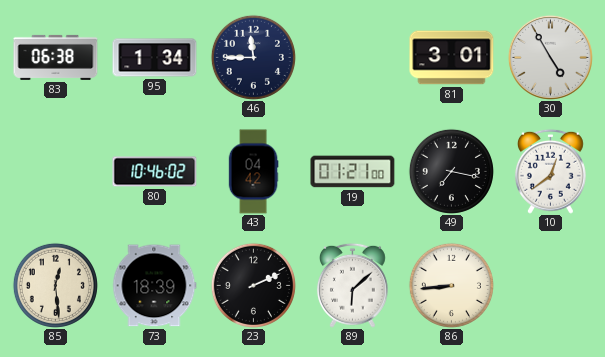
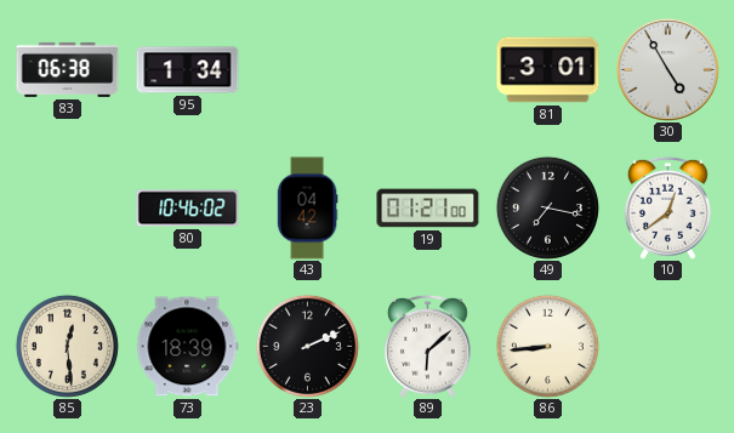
46: 11:45 -> none
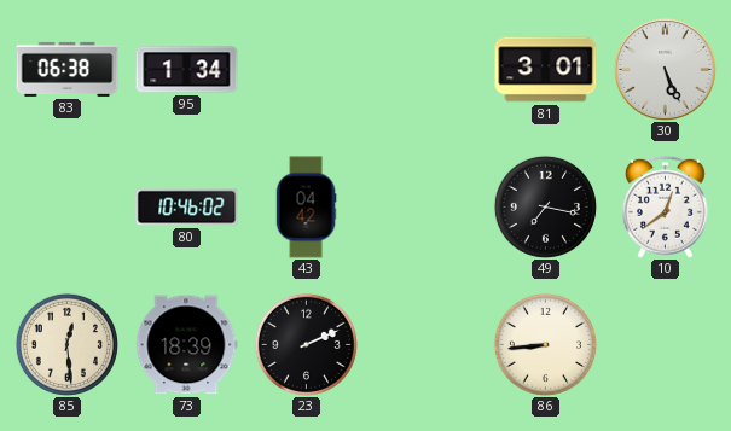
30: 4:55 -> 5:26
19: 01:21 -> none
89: 6:08 -> none
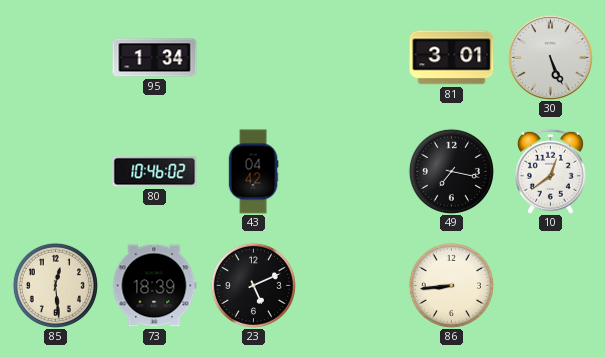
83: 06:38 -> none
23: 2:11 -> 5:11
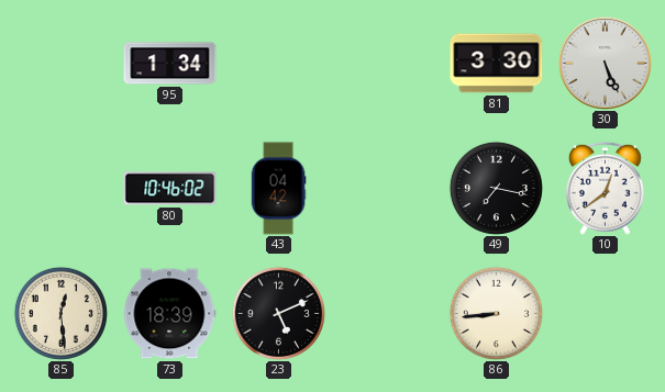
81: 3:01 -> 3:30
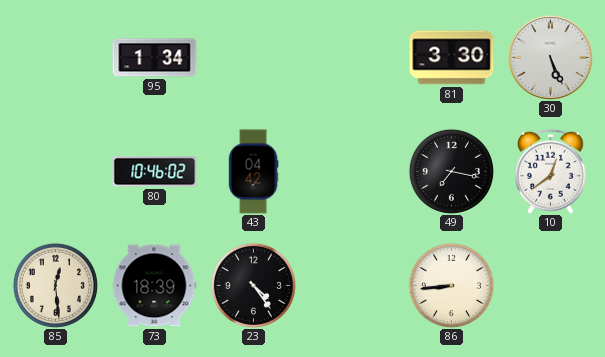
23: 5:11 -> 4:24
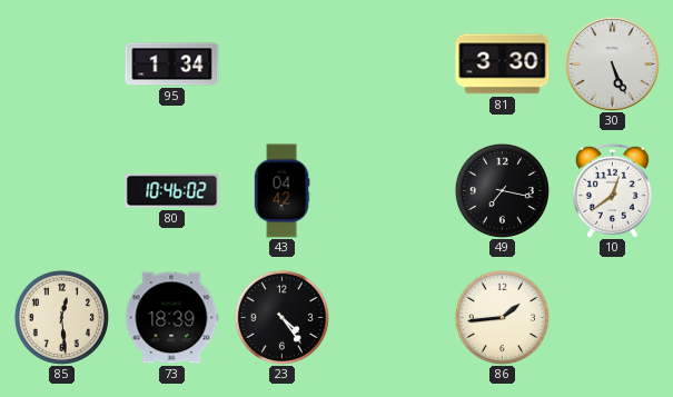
86: 8:44 -> 1:44
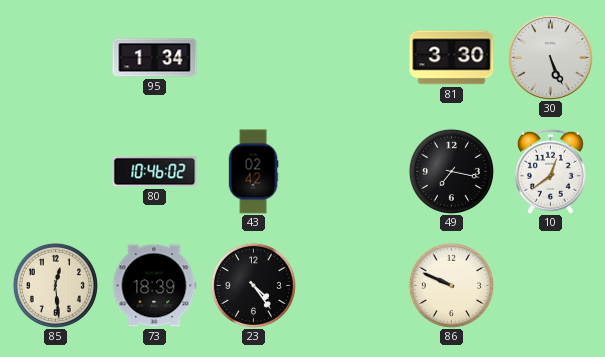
43: 04:42 -> 02:42
86: 1:44 -> 9:49
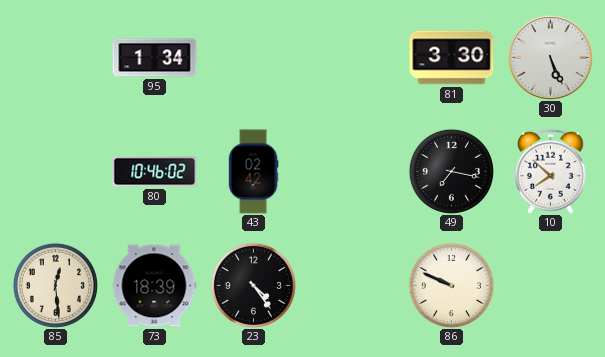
10: 12:39 -> 7:52
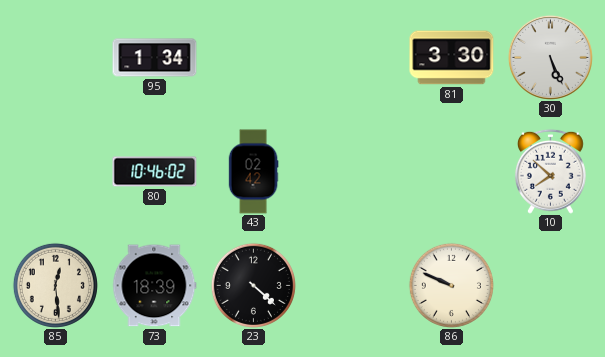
49: 7:17 -> none
23: 4:24 -> 4:22
